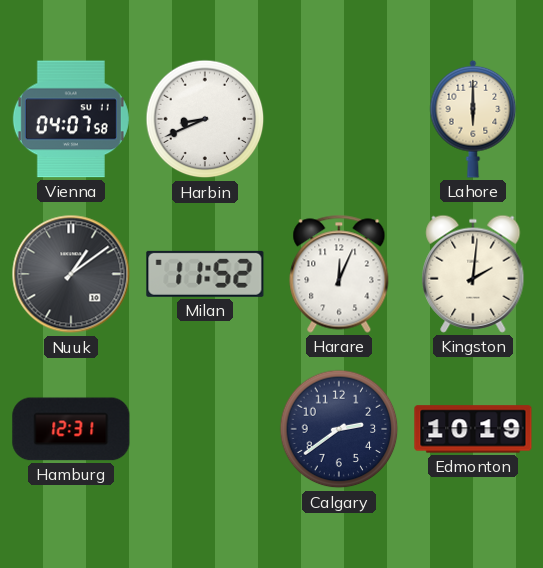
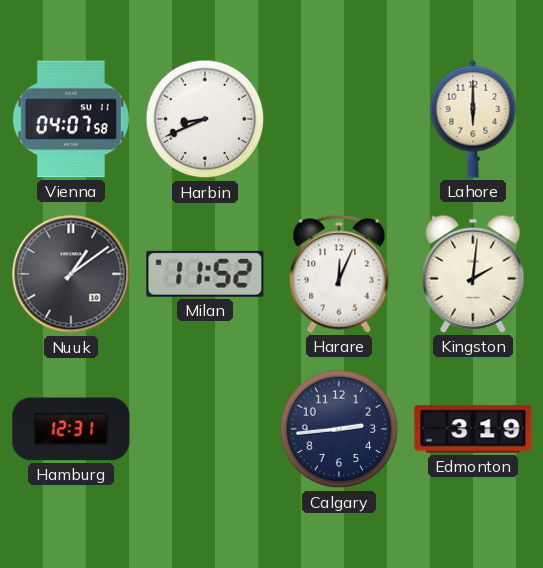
Calgary: 2:39 -> 2:44
Edmonton: 10:19 -> 3:19
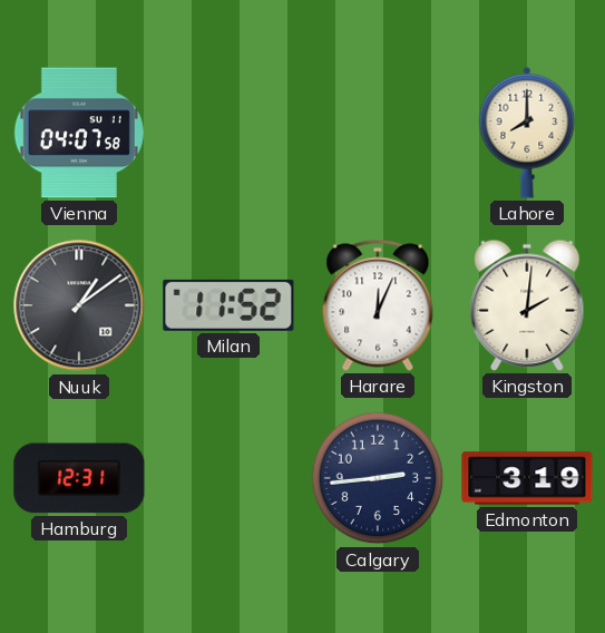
Harbin: 8:41 -> none
Lahore: 6:00 -> 8:00
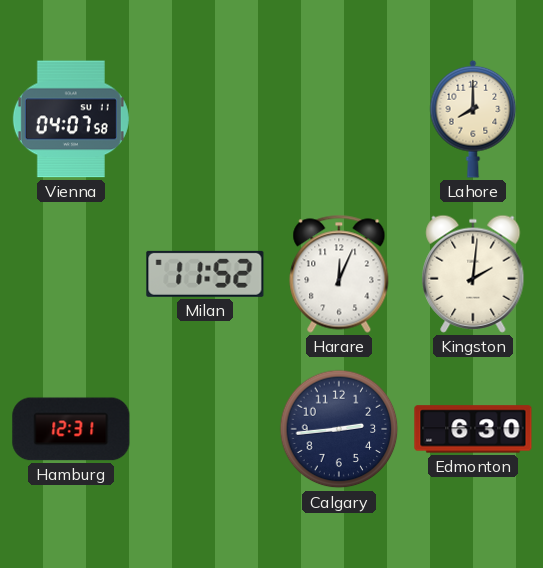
Nuuk: 1:09 -> none
Edmonton: 3:19 -> 6:30
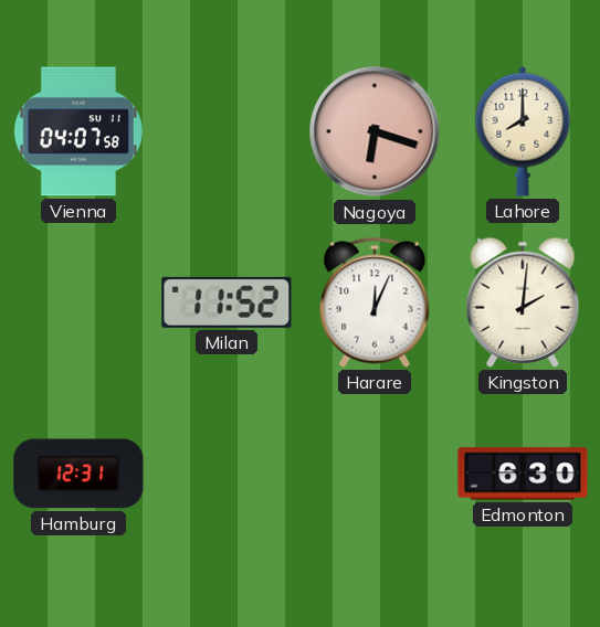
Nagoya: none -> 6:18
Calgary: 2:44 -> none
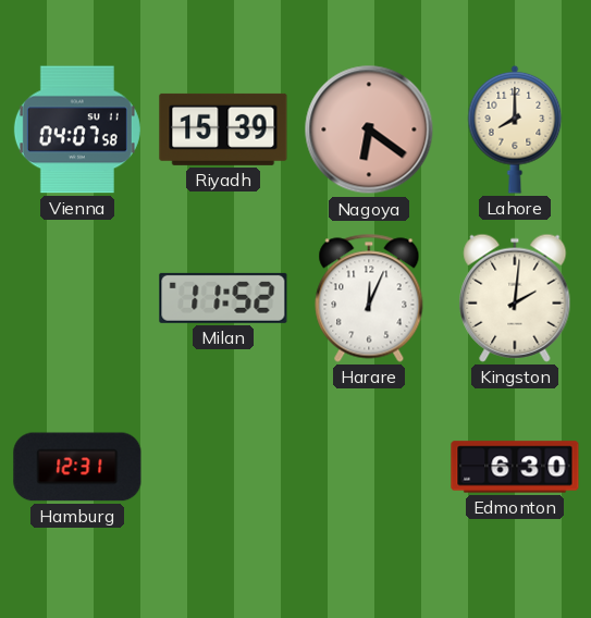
Riyadh: none -> 15:39
Nagoya: 6:18 -> 6:21
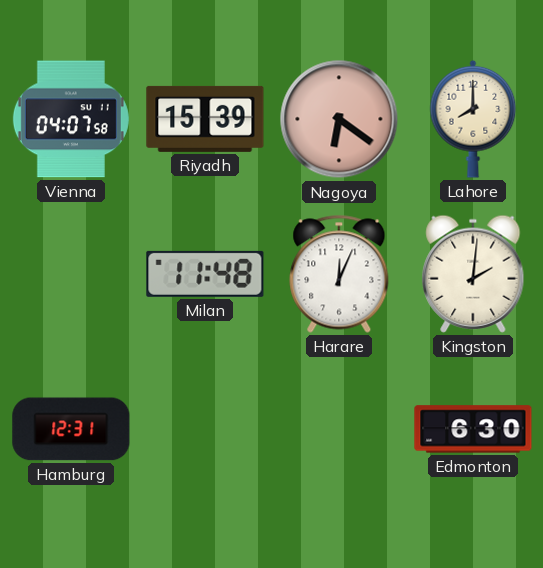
Milan: 11:52 -> 11:48
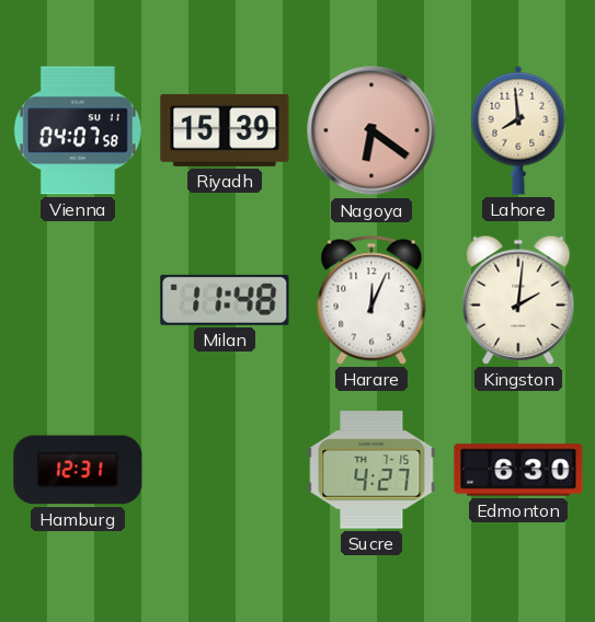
Lahore: 8:00 -> 7:59
Sucre: none -> 4:27
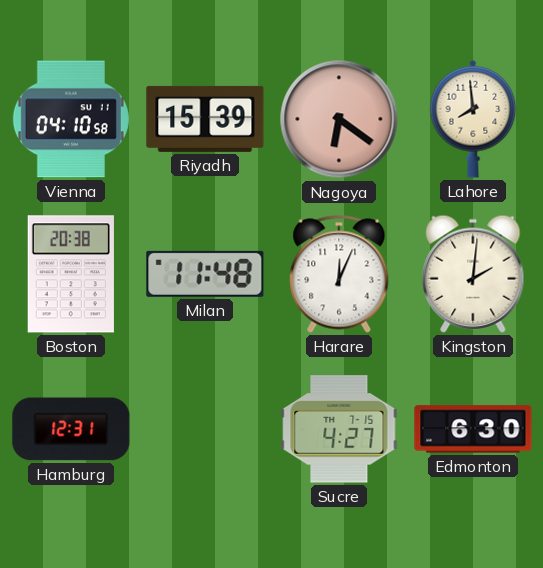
Vienna: 04:07 -> 04:10
Boston: none -> 20:38
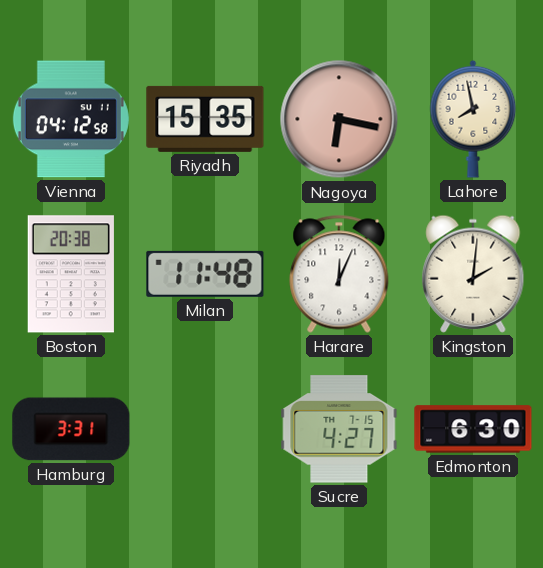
Vienna: 04:10 -> 04:12
Riyadh: 15:39 -> 15:35
Nagoya: 6:21 -> 6:17
Lahore: 7:59 -> 7:58
Hamburg: 12:31 -> 3:31
